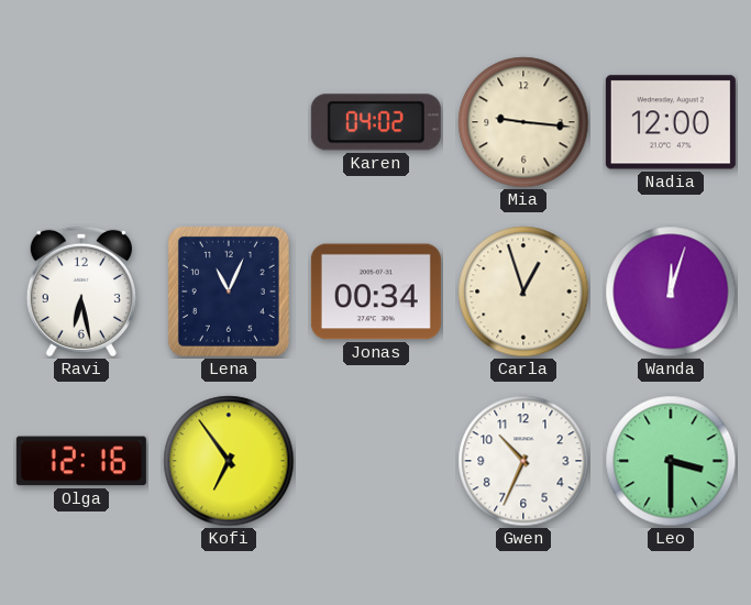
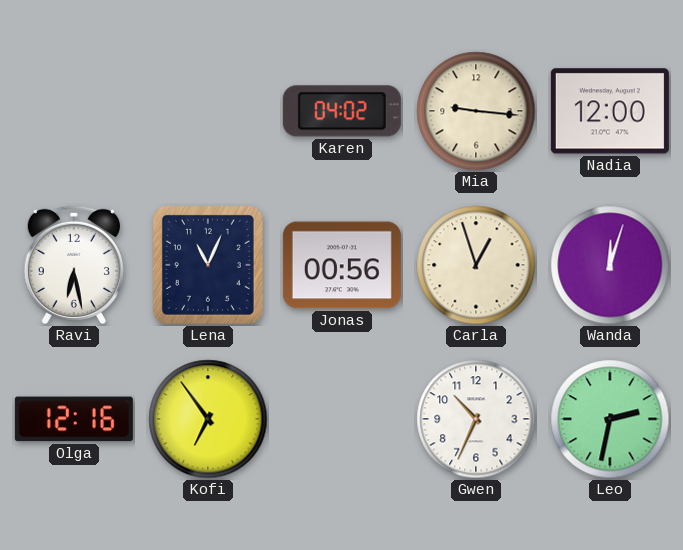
Jonas: 00:34 -> 00:56
Leo: 3:30 -> 2:32
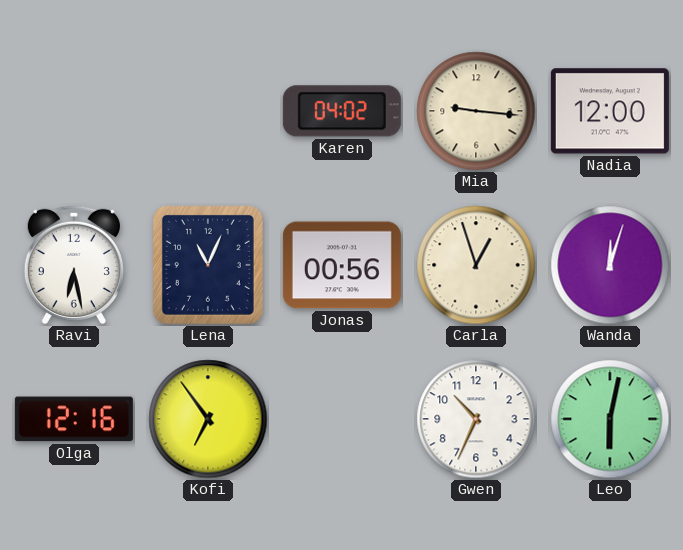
Leo: 2:32 -> 6:02
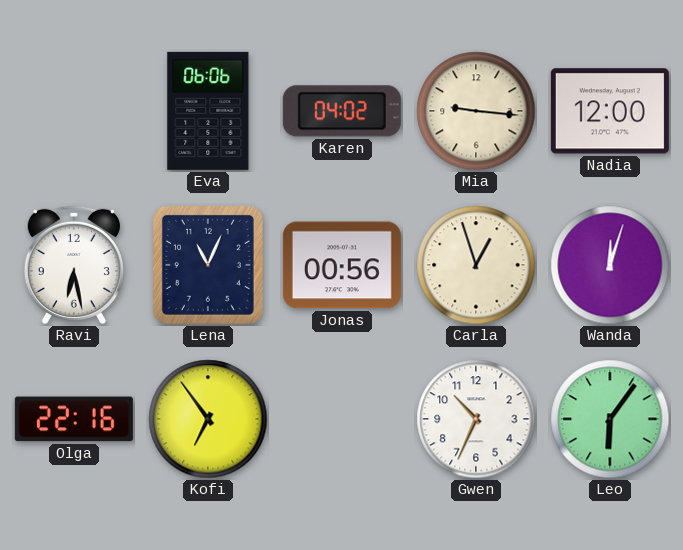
Eva: none -> 06:06
Olga: 12:16 -> 22:16
Leo: 6:02 -> 6:06
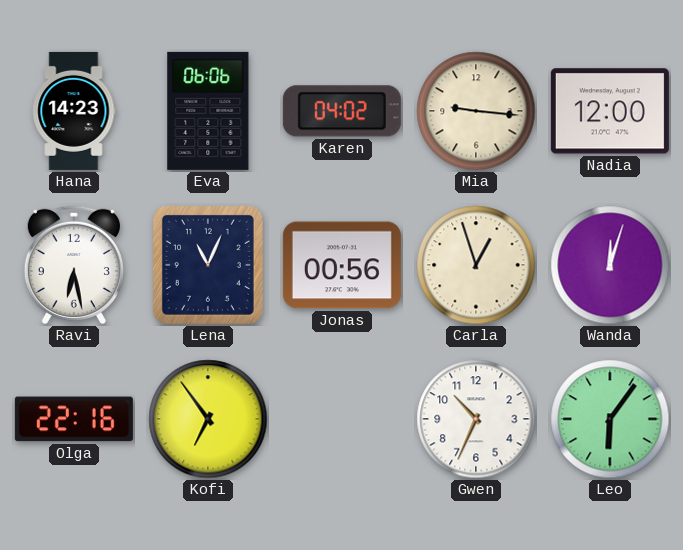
Hana: none -> 14:23
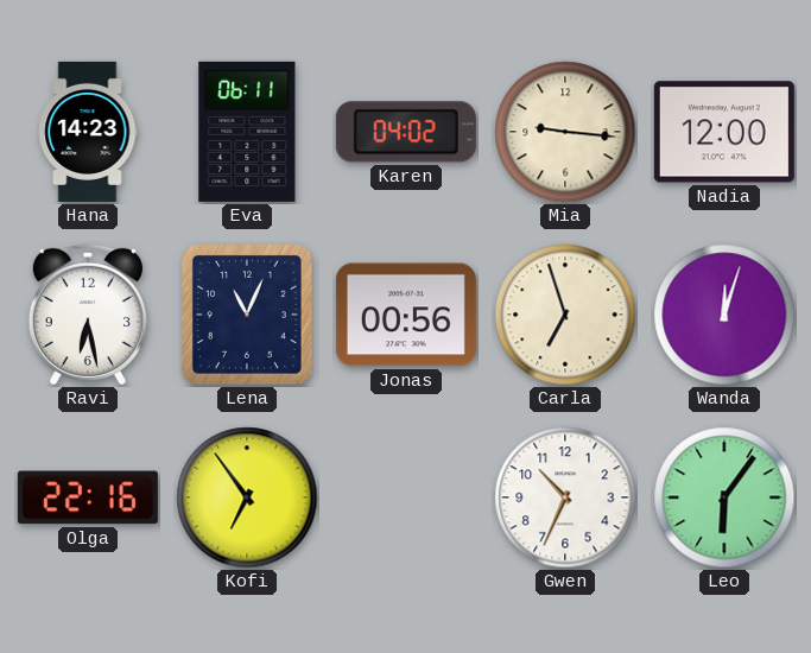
Eva: 06:06 -> 06:11
Carla: 12:57 -> 6:57
